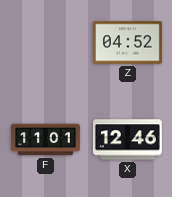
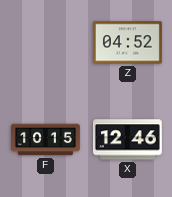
F: 11:01 -> 10:15
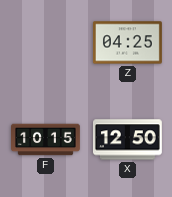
Z: 04:52 -> 04:25
X: 12:46 -> 12:50
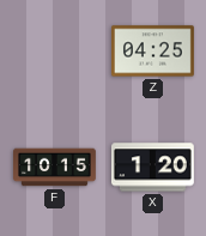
X: 12:50 -> 1:20
